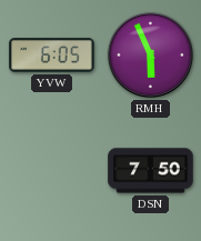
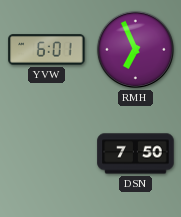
YVW: 6:05 -> 6:01
RMH: 5:56 -> 6:56
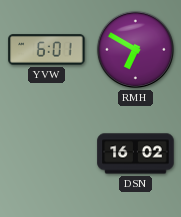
RMH: 6:56 -> 6:50
DSN: 7:50 -> 16:02
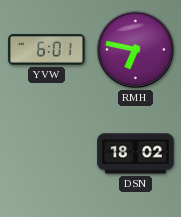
RMH: 6:50 -> 6:47
DSN: 16:02 -> 18:02
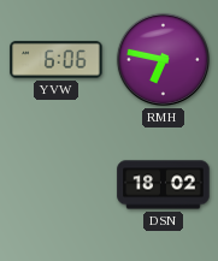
YVW: 6:01 -> 6:06
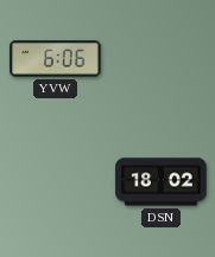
RMH: 6:47 -> none
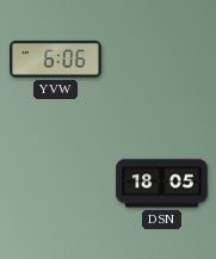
DSN: 18:02 -> 18:05
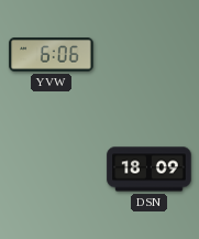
DSN: 18:05 -> 18:09
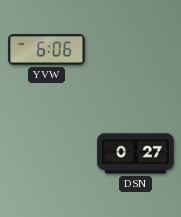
DSN: 18:09 -> 0:27
